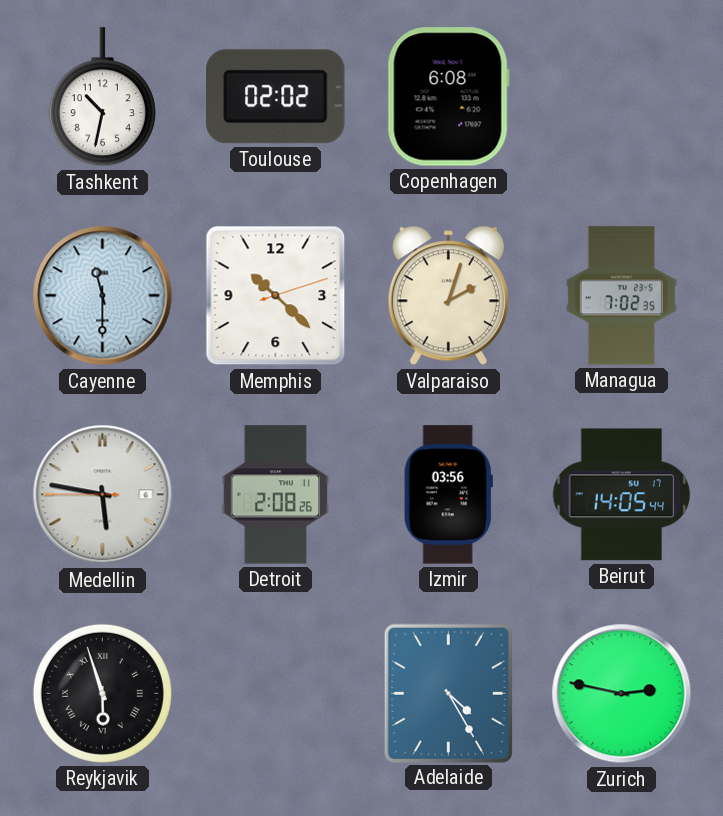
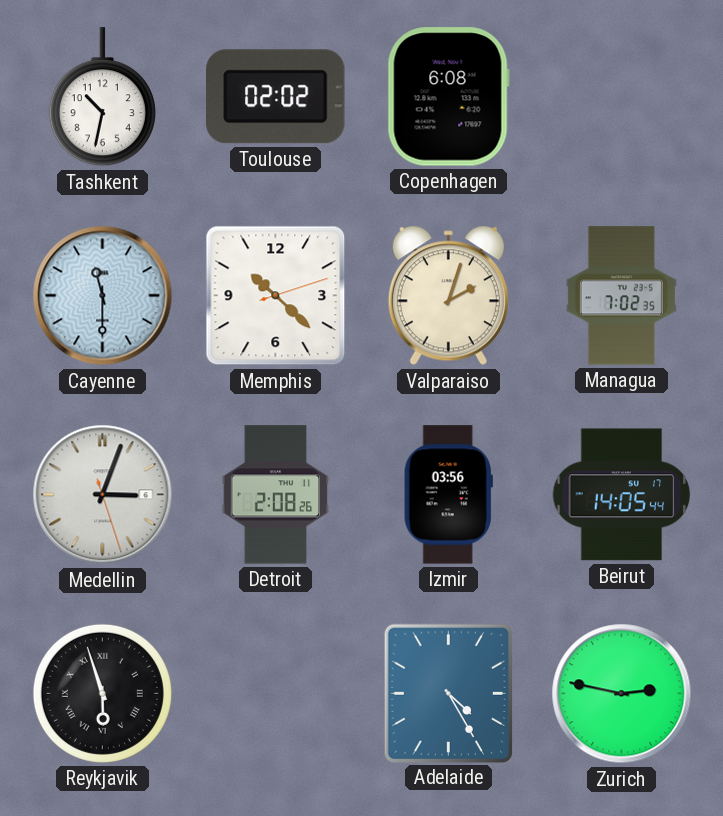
Medellin: 5:46 -> 3:03
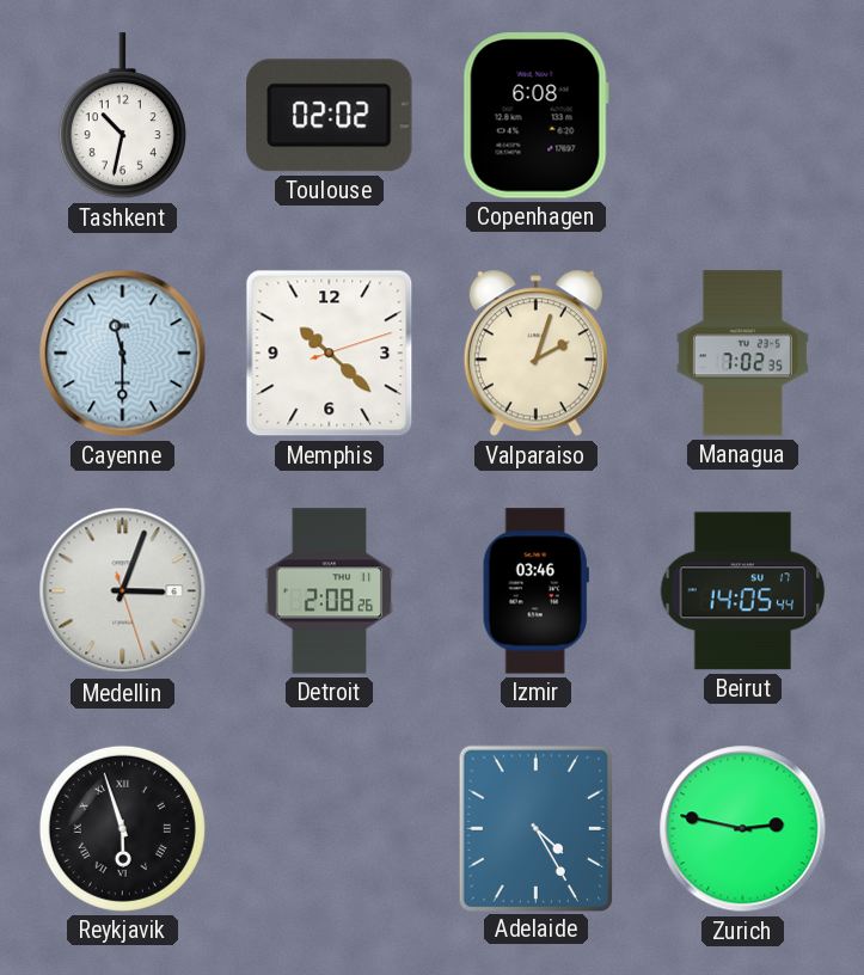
Izmir: 03:56 -> 03:46
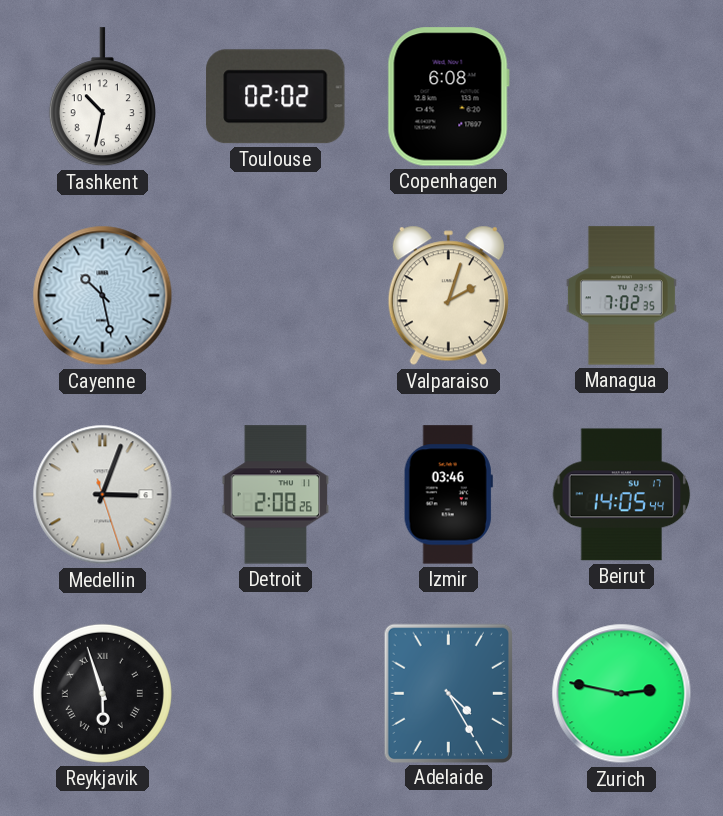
Cayenne: 11:30 -> 10:28
Memphis: 10:22 -> none
